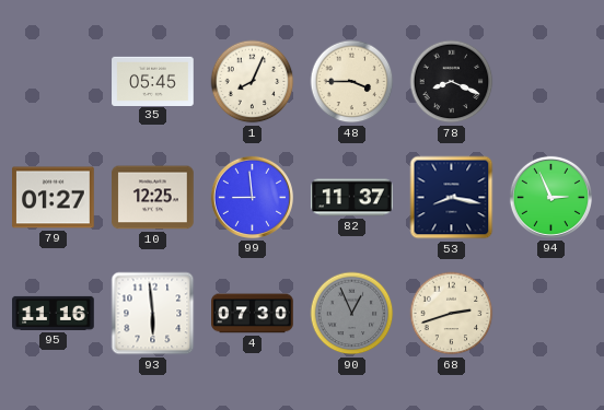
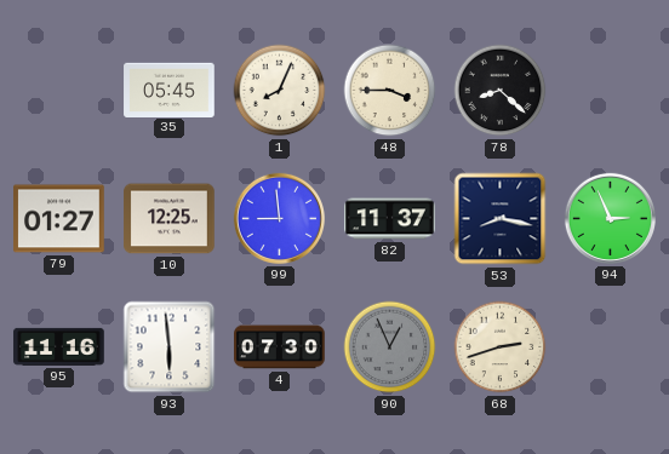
78: 8:19 -> 8:22
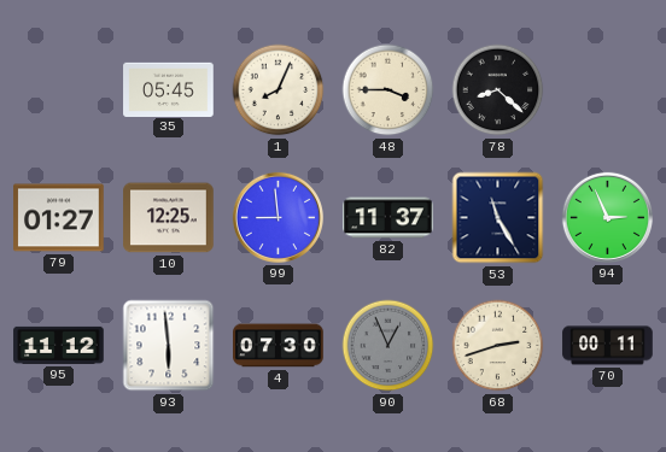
53: 8:17 -> 11:25
95: 11:16 -> 11:12
70: none -> 00:11
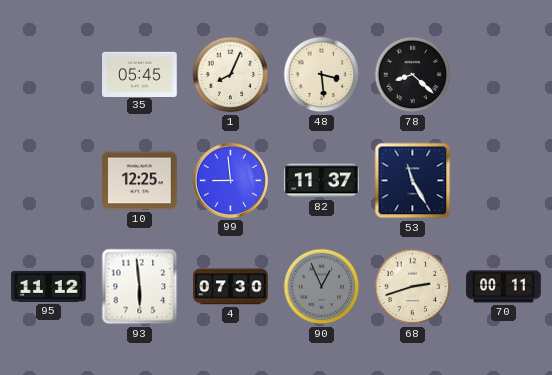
48: 3:45 -> 3:29
79: 01:27 -> none
94: 2:56 -> none
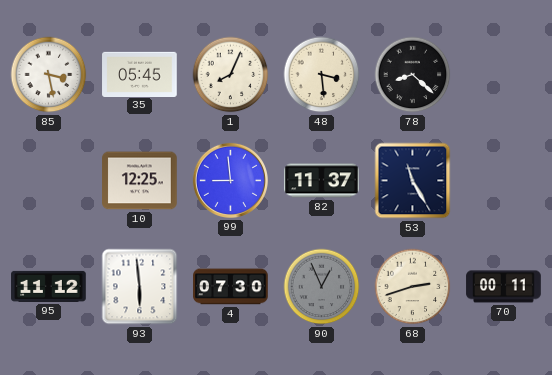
85: none -> 3:28
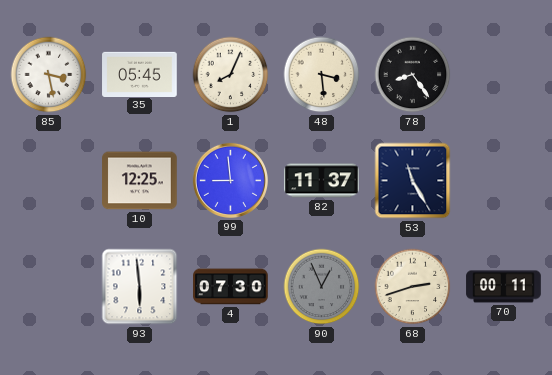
78: 8:22 -> 8:24
95: 11:12 -> none
